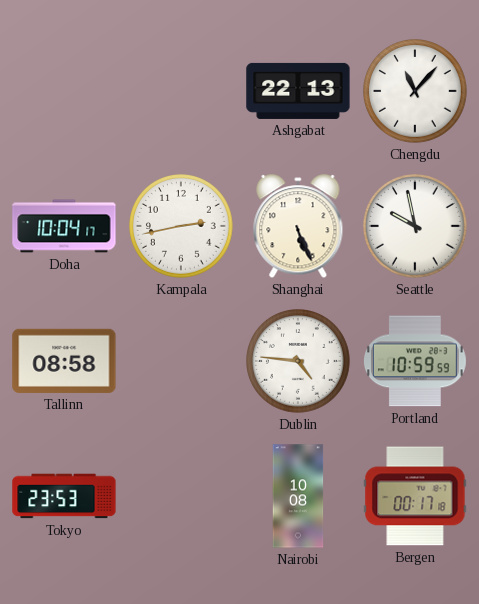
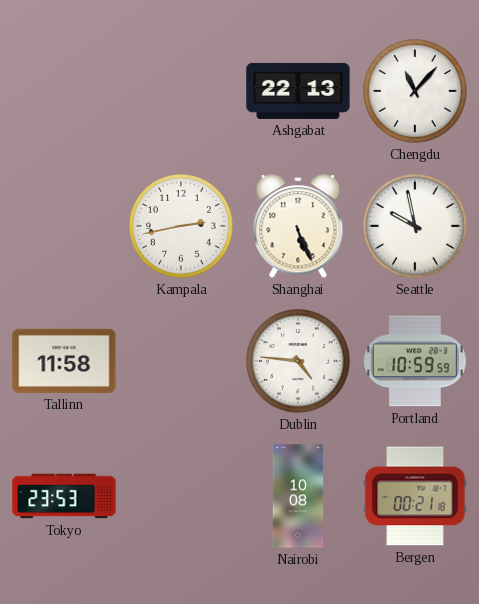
Doha: 10:04 -> none
Tallinn: 08:58 -> 11:58
Bergen: 00:17 -> 00:21
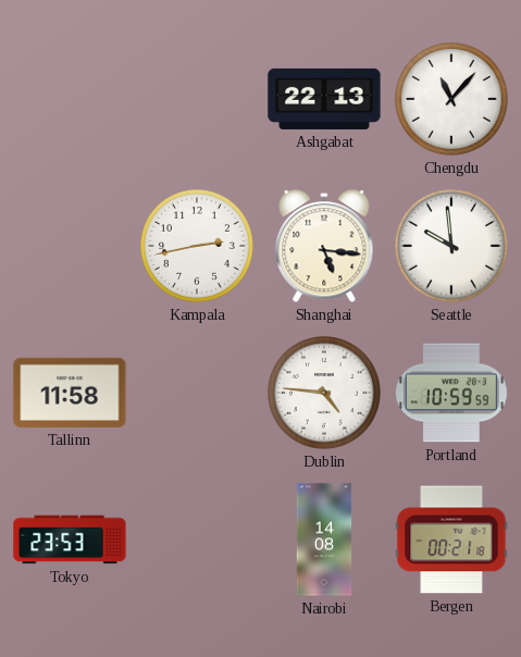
Shanghai: 5:26 -> 5:16
Seattle: 9:58 -> 9:59
Nairobi: 10:08 -> 14:08
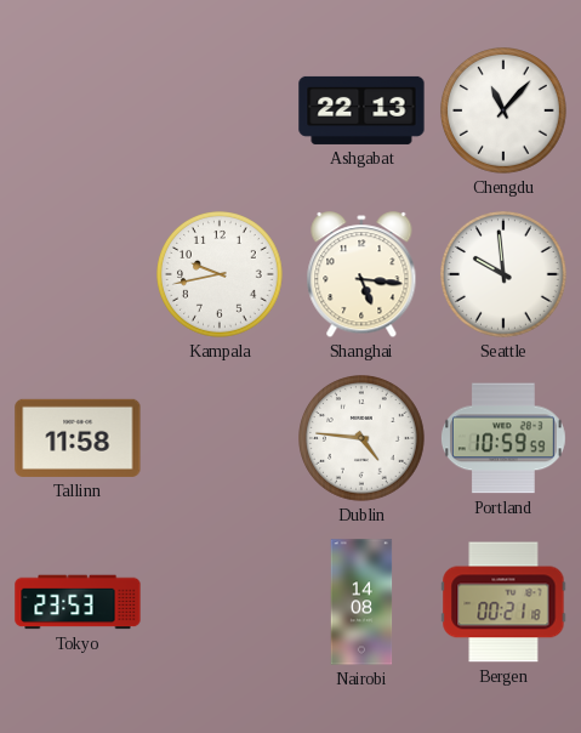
Kampala: 2:43 -> 9:43
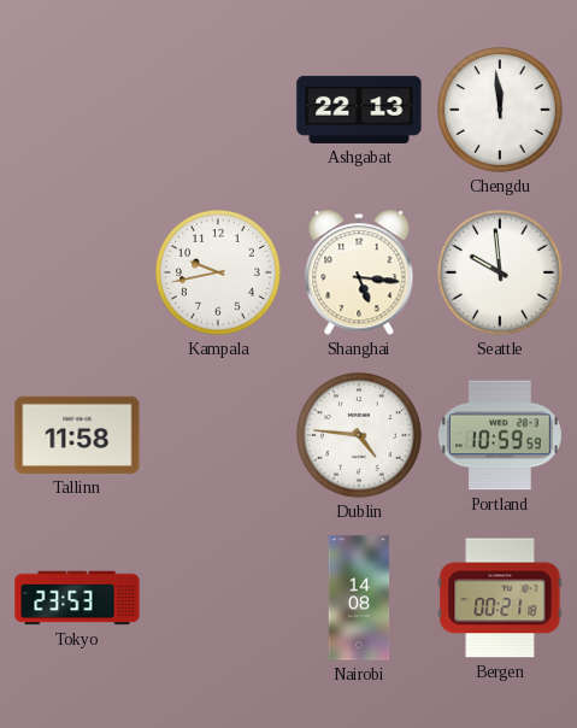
Chengdu: 11:07 -> 11:59
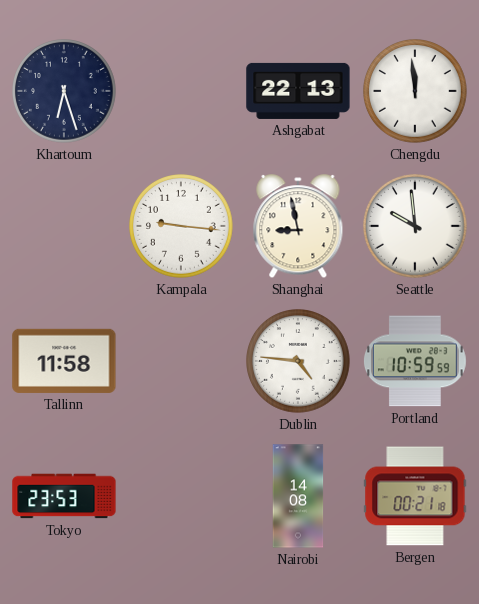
Khartoum: none -> 6:27
Kampala: 9:43 -> 9:16
Shanghai: 5:16 -> 8:58
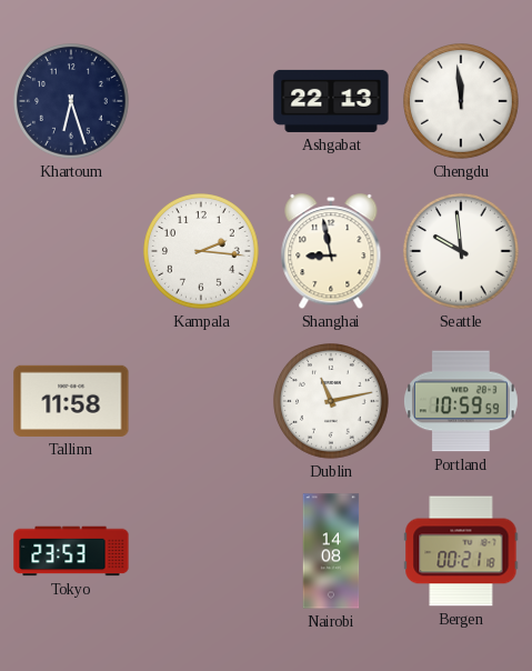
Kampala: 9:16 -> 2:16
Dublin: 4:46 -> 11:13
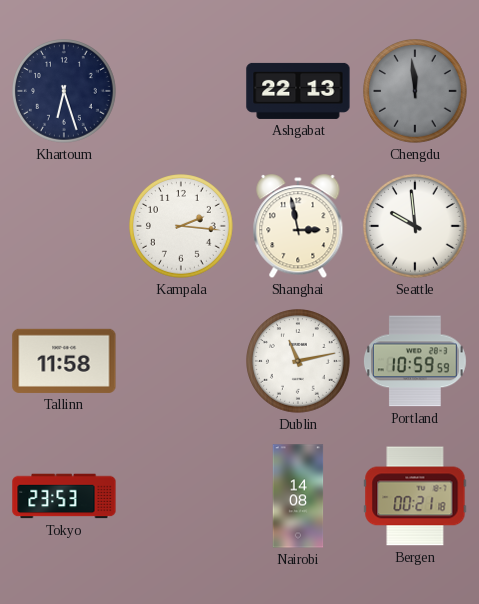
Chengdu dial: white -> grey
Shanghai: 8:58 -> 2:58
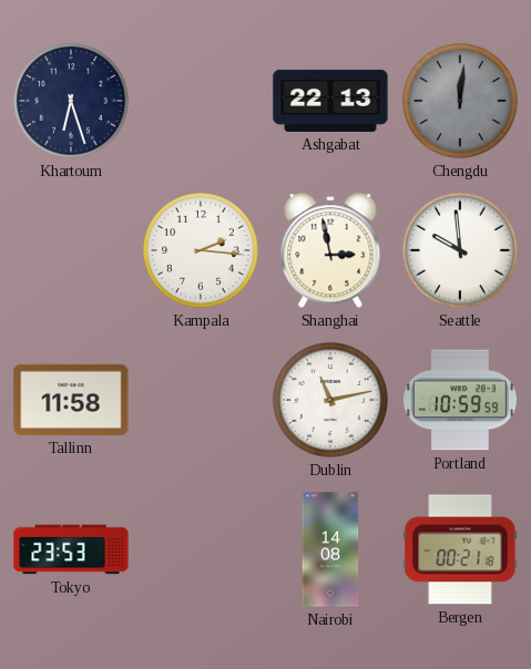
Chengdu: 11:59 -> 12:01
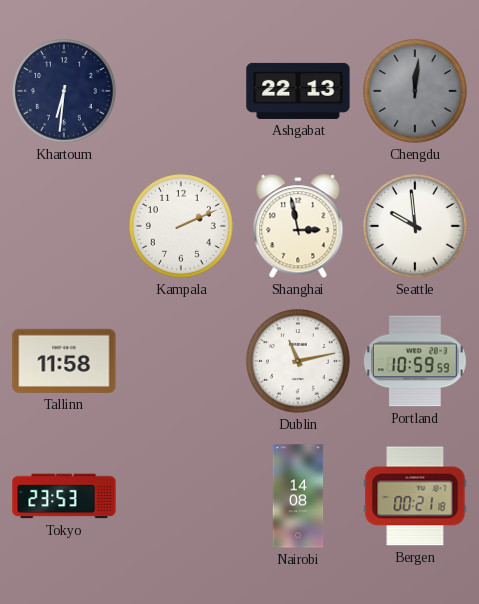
Khartoum: 6:27 -> 6:31
Kampala: 2:16 -> 2:11
